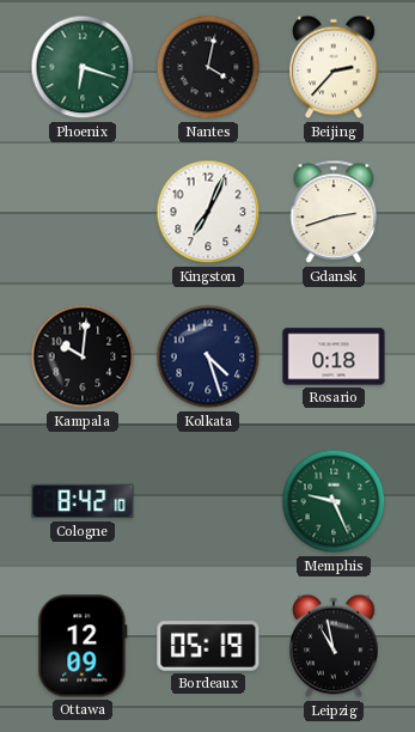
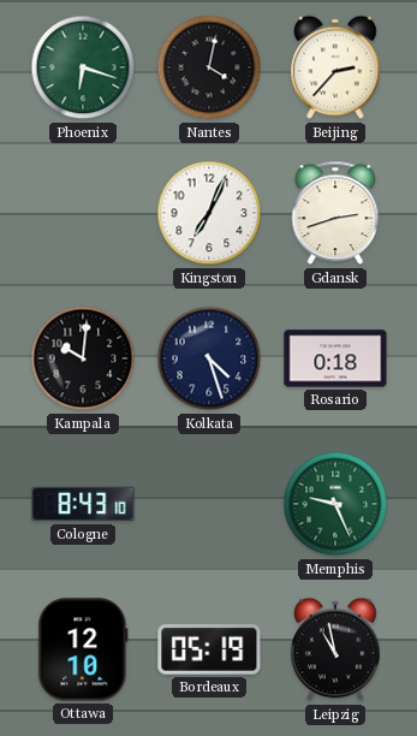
Cologne: 8:42 -> 8:43
Ottawa: 12:09 -> 12:10
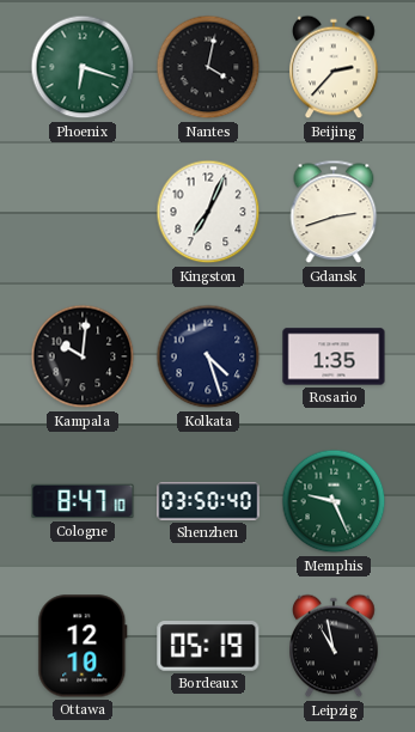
Rosario: 0:18 -> 1:35
Cologne: 8:43 -> 8:47
Shenzhen: none -> 03:50
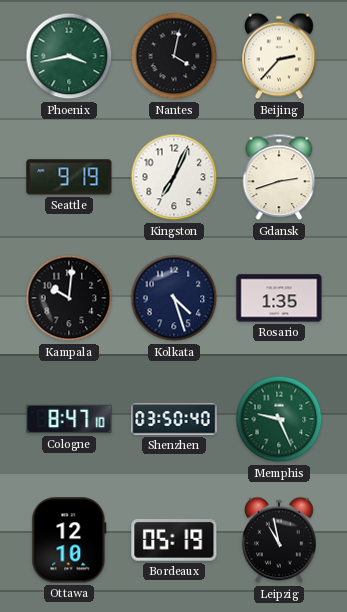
Phoenix: 6:18 -> 3:43
Seattle: none -> 9:19
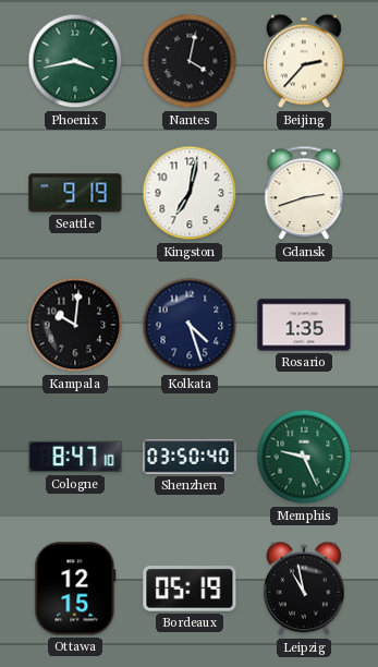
Kingston: 7:04 -> 7:02
Ottawa: 12:10 -> 12:15
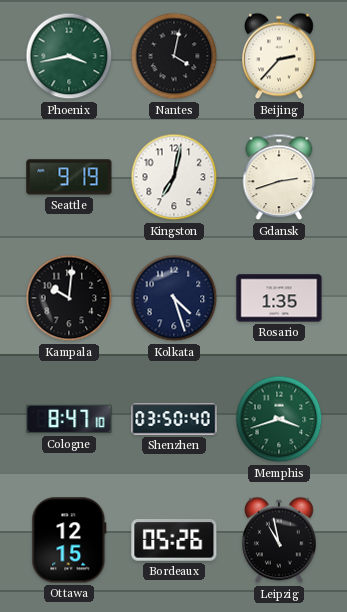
Memphis: 9:26 -> 3:42
Bordeaux: 05:19 -> 05:26
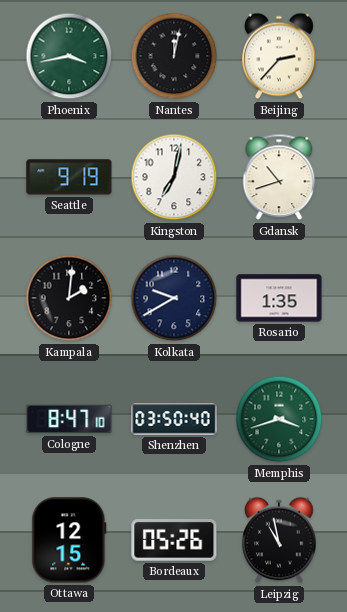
Nantes: 4:02 -> 12:02
Gdansk: 2:42 -> 10:42
Kampala: 10:01 -> 2:01
Kolkata: 4:27 -> 9:40
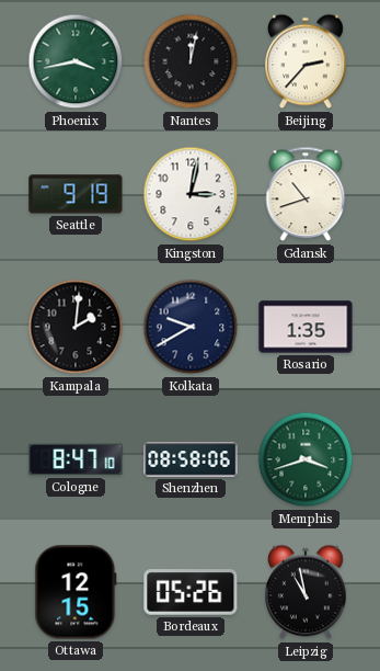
Kingston: 7:02 -> 3:02
Shenzhen: 03:50 -> 08:58
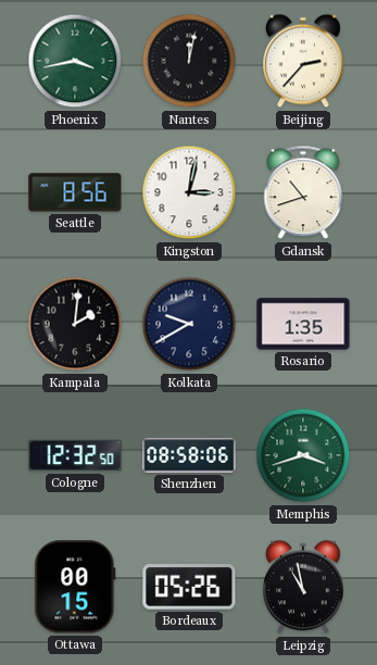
Seattle: 9:19 -> 8:56
Cologne: 8:47 -> 12:32
Ottawa: 12:15 -> 00:15
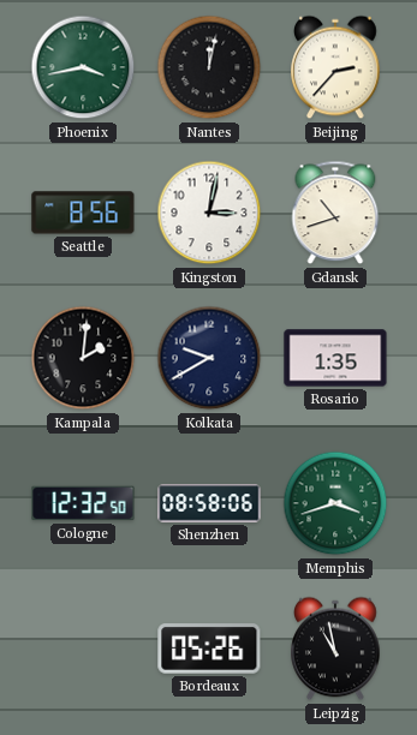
Ottawa: 00:15 -> none
